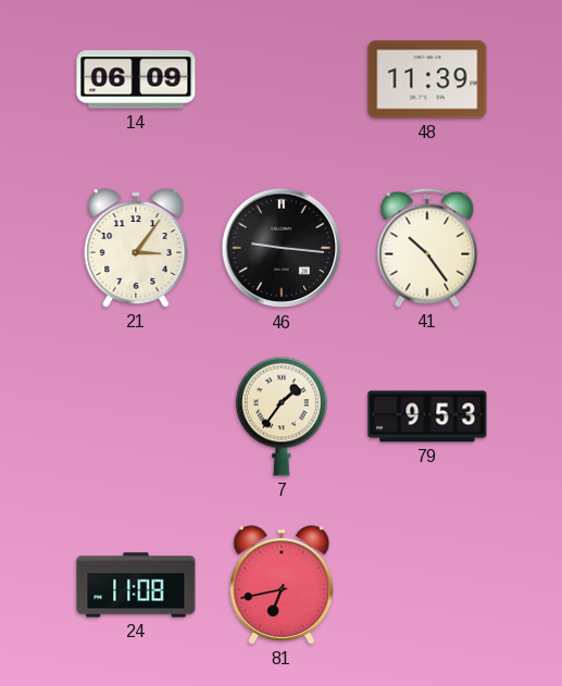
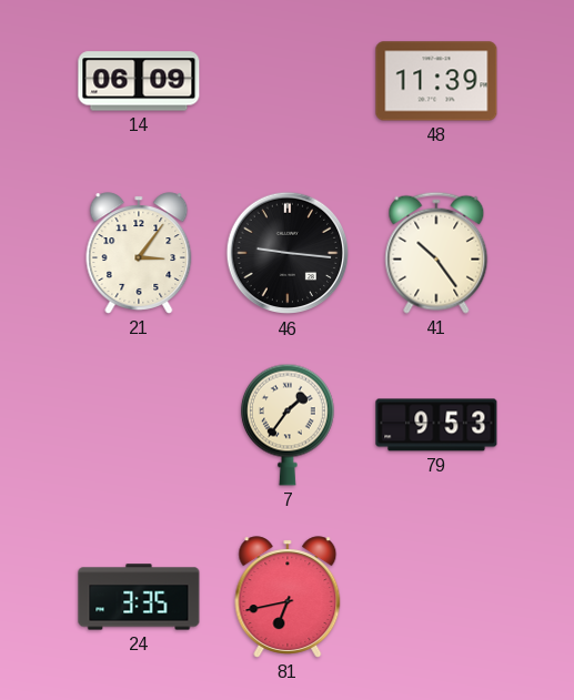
24: 11:08 -> 3:35
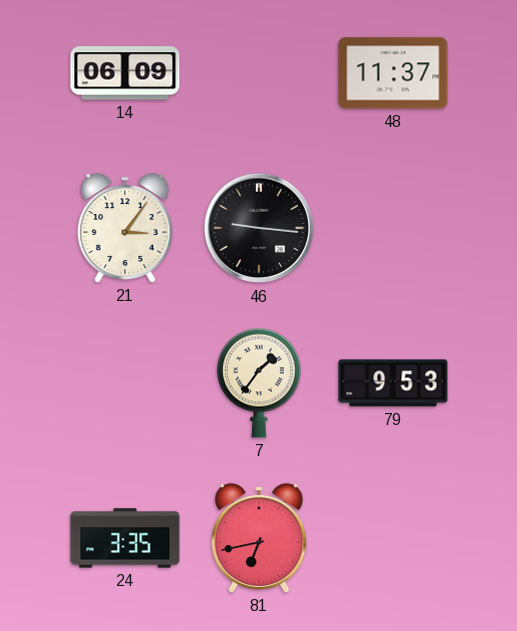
48: 11:39 -> 11:37
41: 10:24 -> none
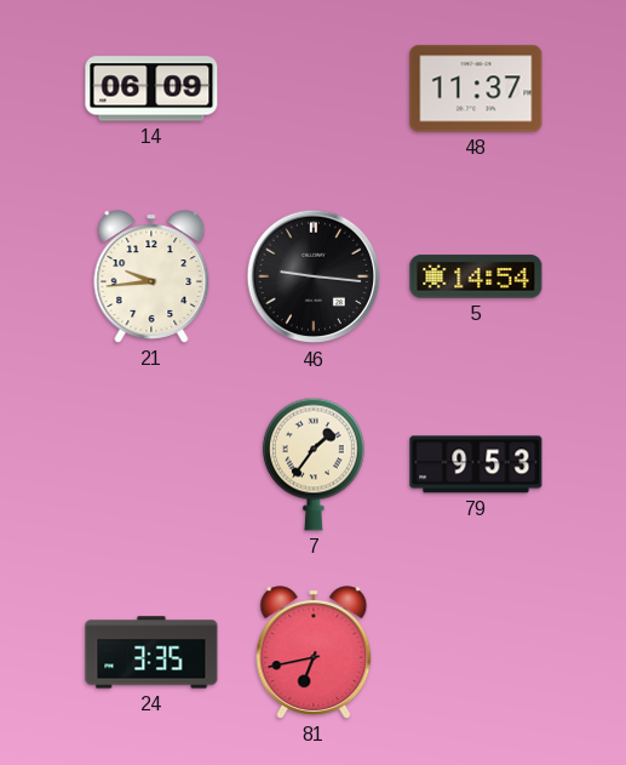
21: 3:06 -> 9:44
5: none -> 14:54
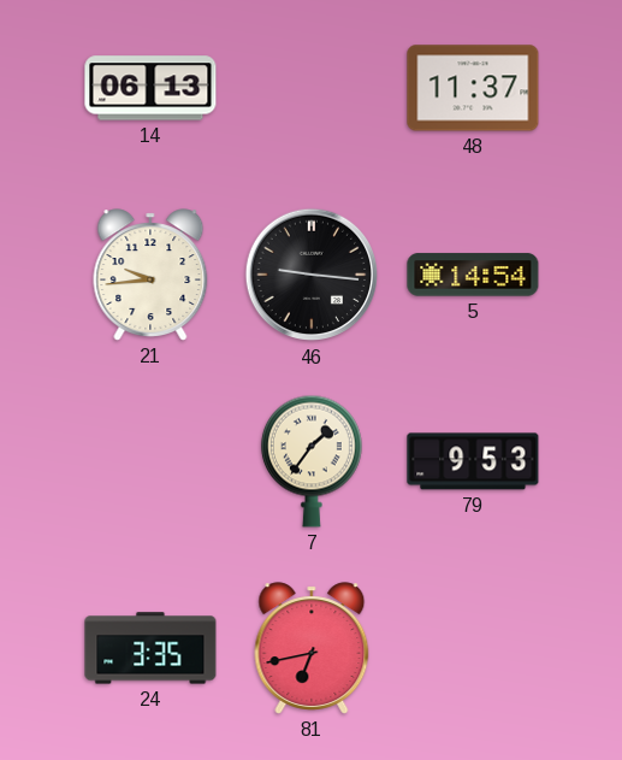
14: 06:09 -> 06:13
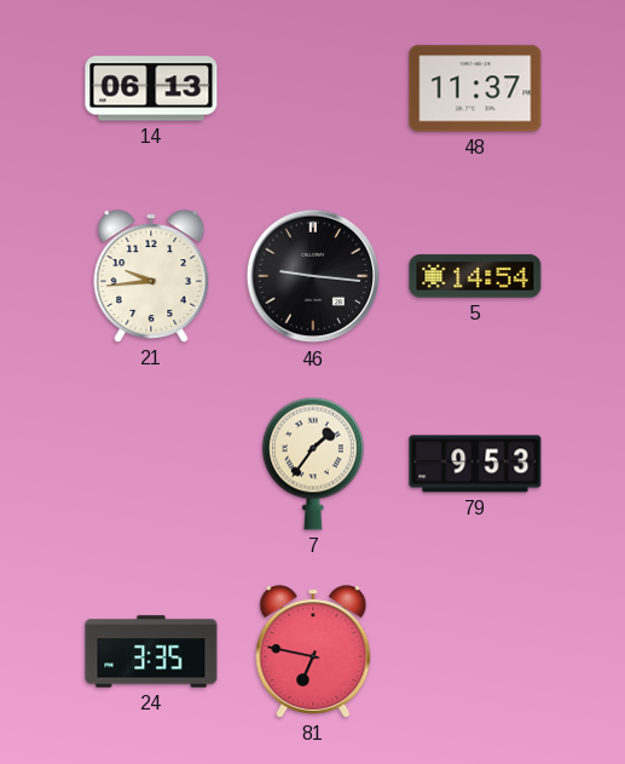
81: 6:43 -> 6:47
